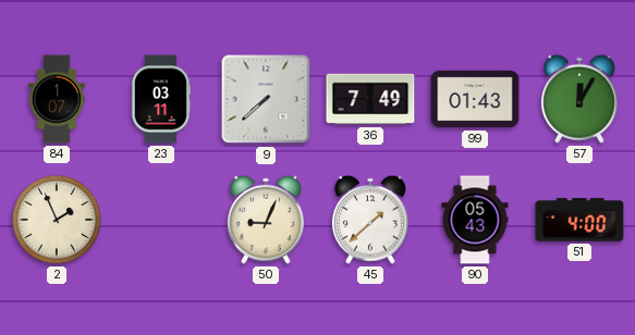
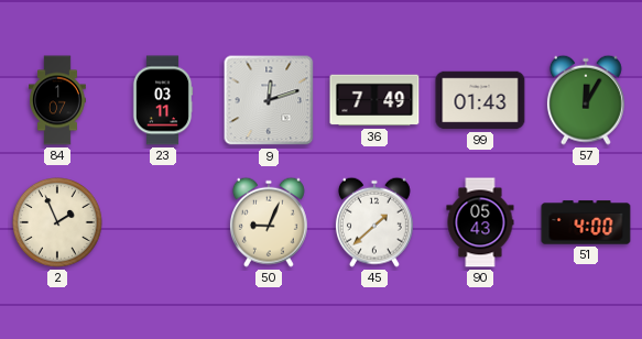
9: 7:38 -> 12:12
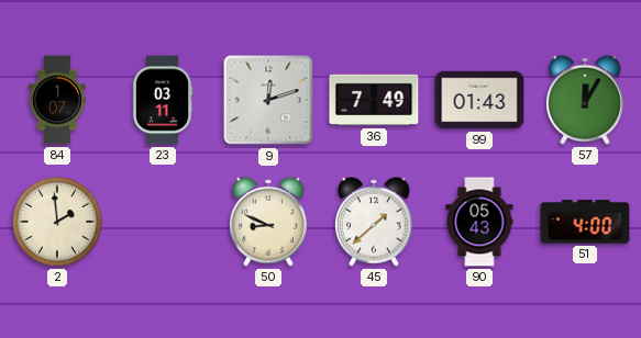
2: 1:56 -> 1:59
50: 9:04 -> 8:49
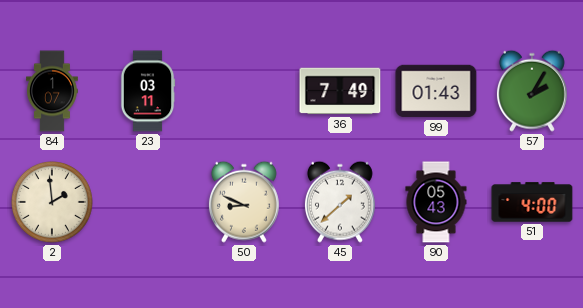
9: 12:12 -> none
57: 12:05 -> 2:05
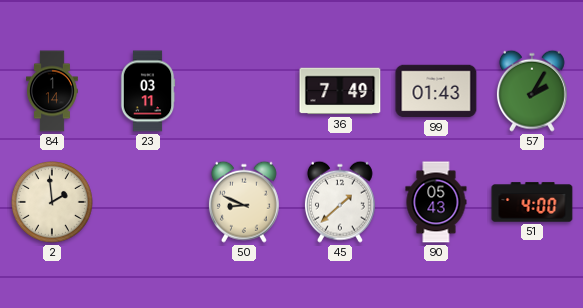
84: 1:07 -> 1:14
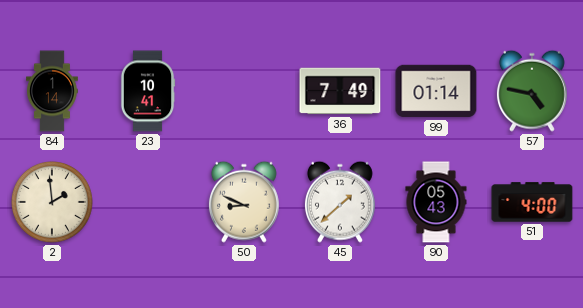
23: 03:11 -> 10:41
99: 01:43 -> 01:14
57: 2:05 -> 4:47
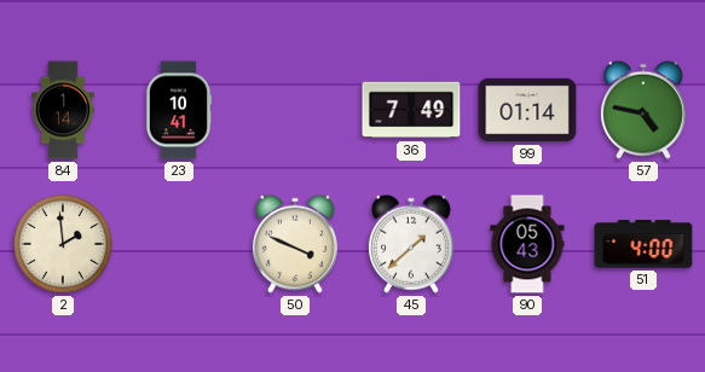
50: 8:49 -> 3:49
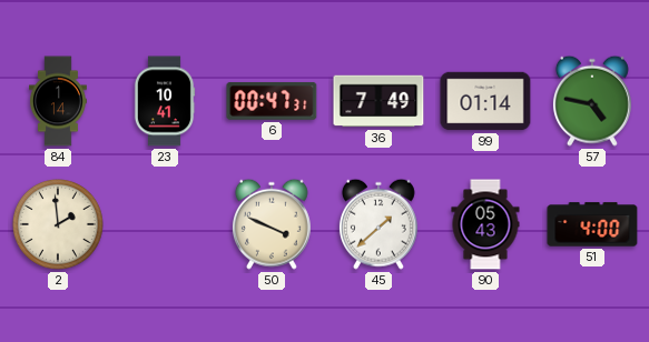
6: none -> 00:47
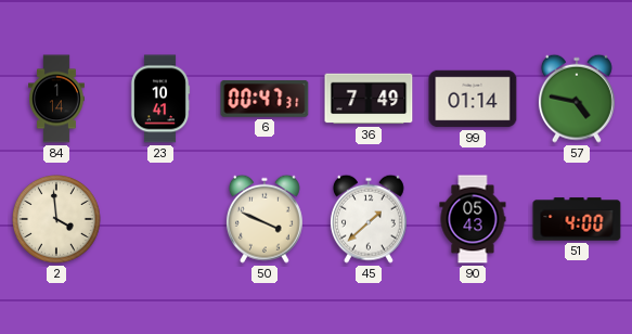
2: 1:59 -> 3:59
